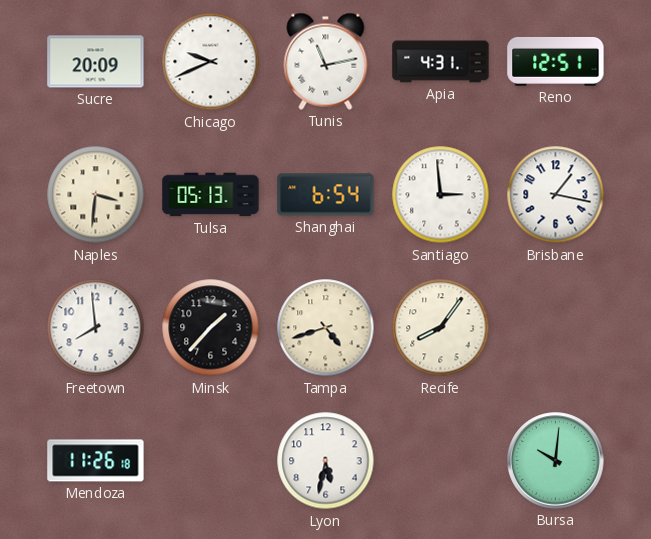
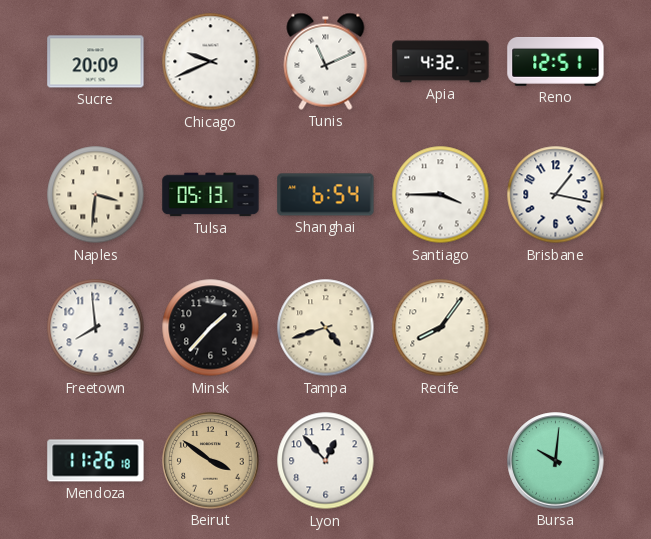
Tunis: 11:13 -> 11:11
Apia: 4:31 -> 4:32
Santiago: 2:59 -> 3:45
Beirut: none -> 3:51
Lyon: 5:32 -> 12:53
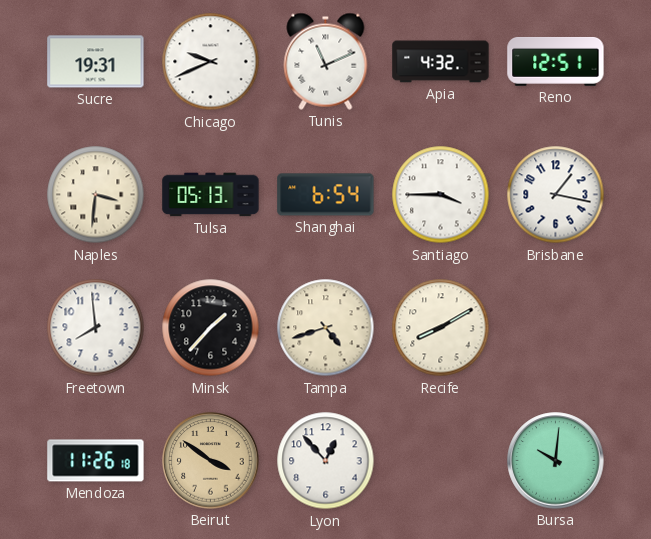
Sucre: 20:09 -> 19:31
Recife: 8:06 -> 8:10
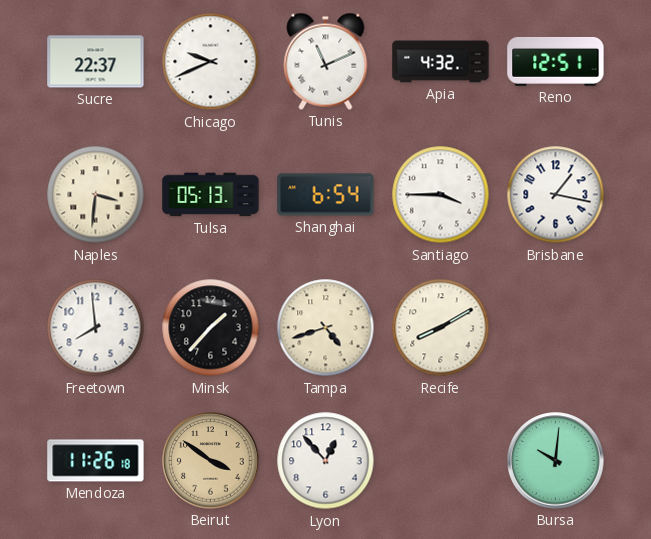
Sucre: 19:31 -> 22:37
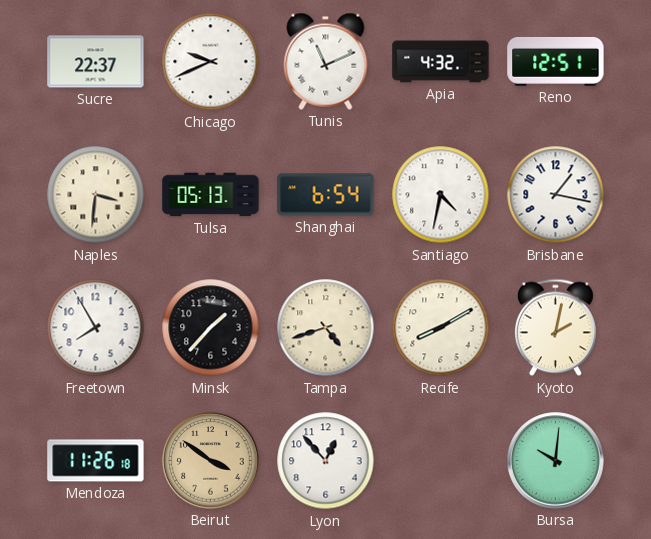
Santiago: 3:45 -> 4:32
Freetown: 7:59 -> 7:55
Kyoto: none -> 2:02
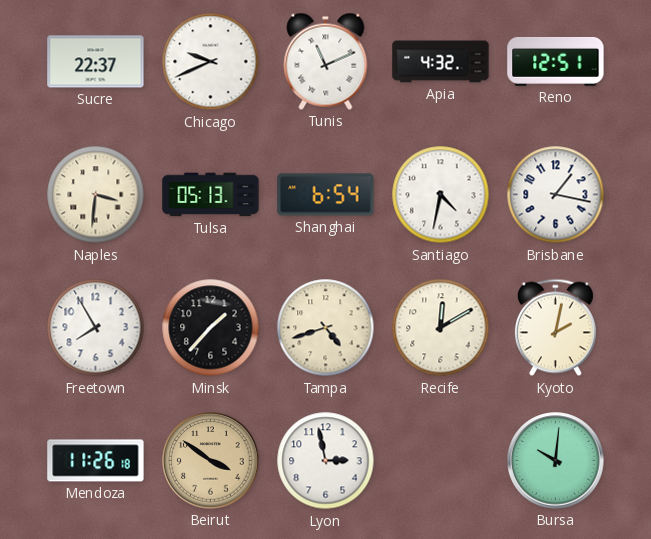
Recife: 8:10 -> 12:10
Lyon: 12:53 -> 2:58
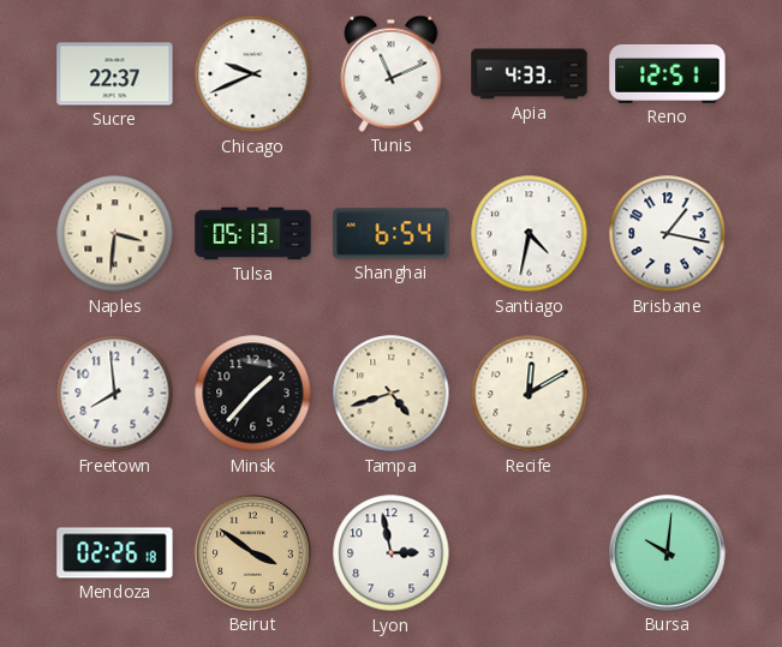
Apia: 4:32 -> 4:33
Freetown: 7:55 -> 7:59
Kyoto: 2:02 -> none
Mendoza: 11:26 -> 02:26
